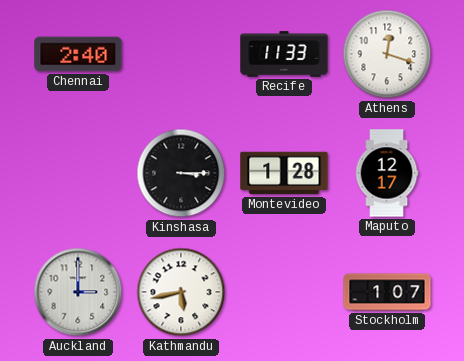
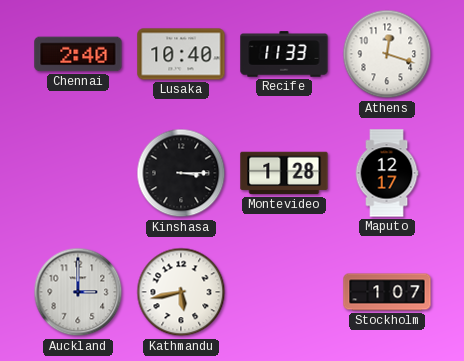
Lusaka: none -> 10:40
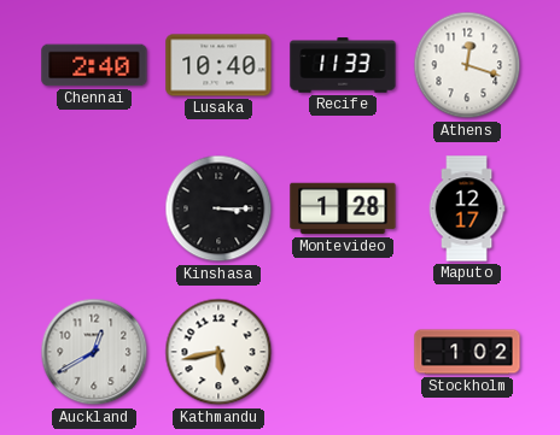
Auckland: 3:00 -> 12:40
Stockholm: 1:07 -> 1:02
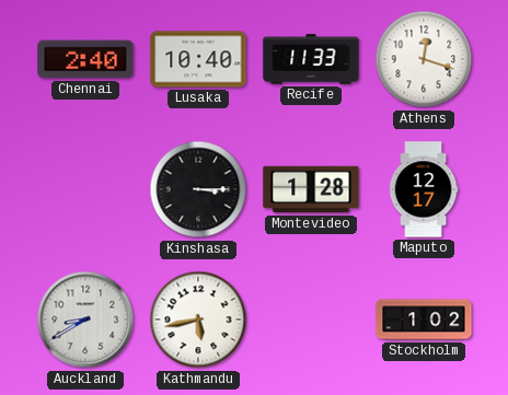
Auckland: 12:40 -> 8:40
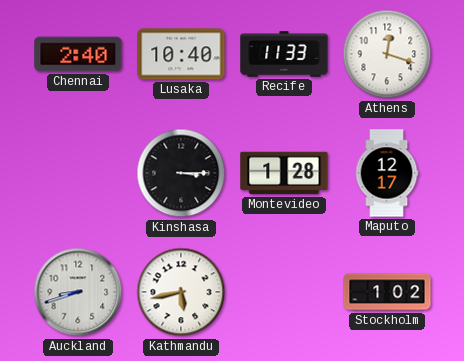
Auckland: 8:40 -> 8:42
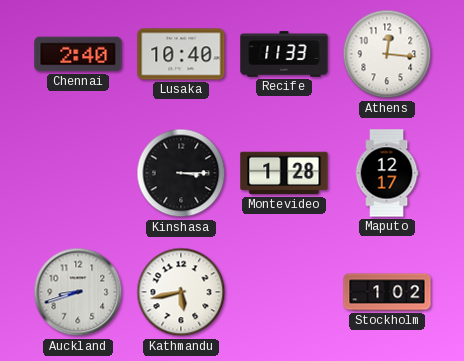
Athens: 12:18 -> 12:16
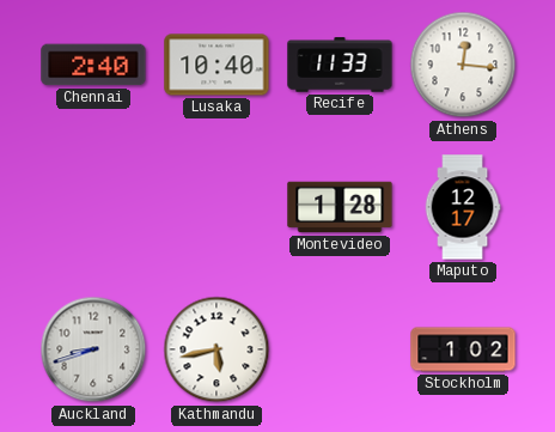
Kinshasa: 3:15 -> none
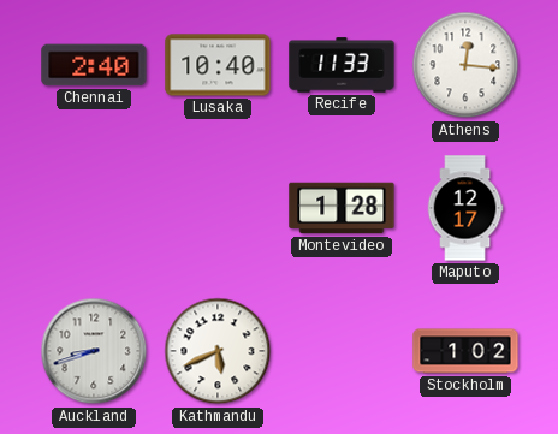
Kathmandu: 5:43 -> 5:41
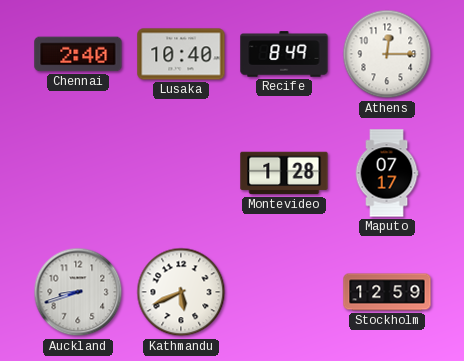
Recife: 11:33 -> 8:49
Athens: 12:16 -> 12:15
Maputo: 12:17 -> 07:17
Stockholm: 1:02 -> 12:59
